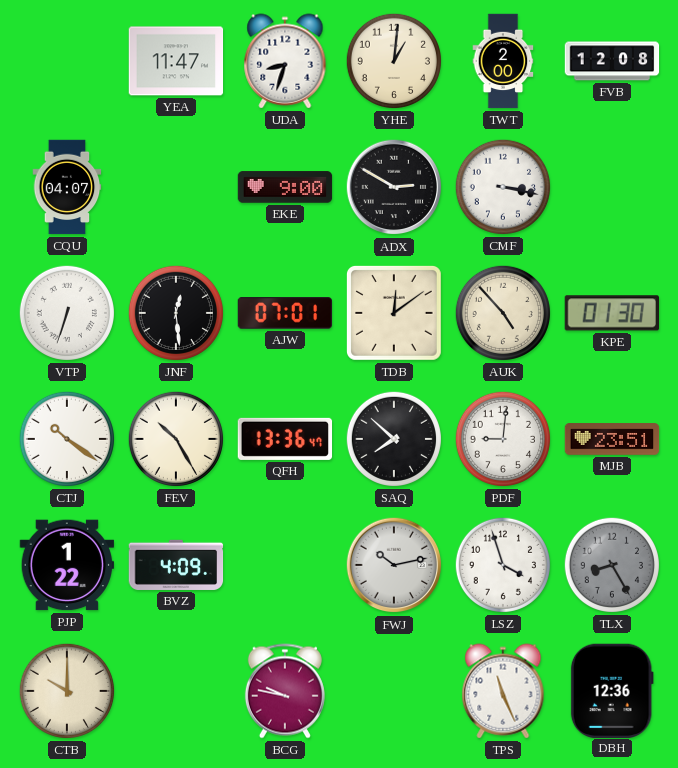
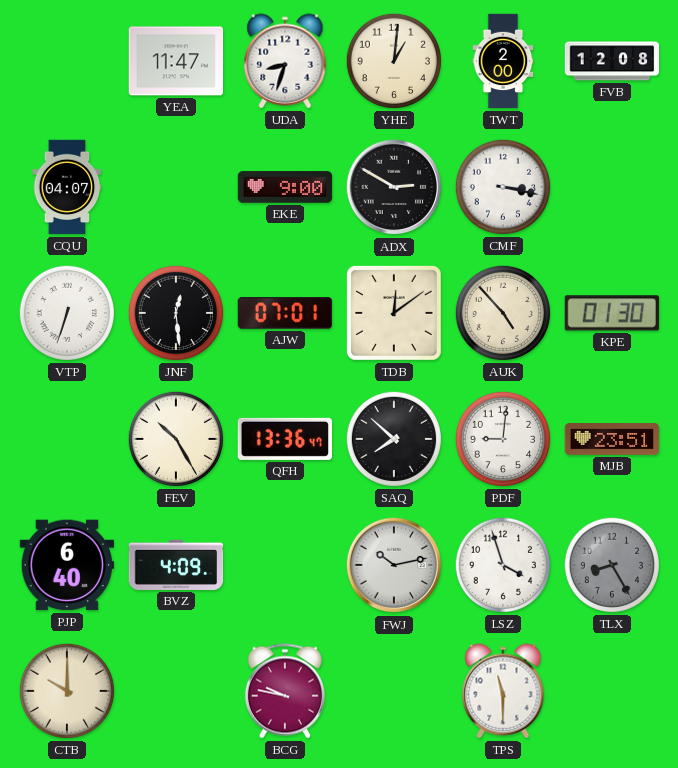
CTJ: 10:21 -> none
PJP: 1:22 -> 6:40
TPS: 11:26 -> 11:30
DBH: 12:36 -> none
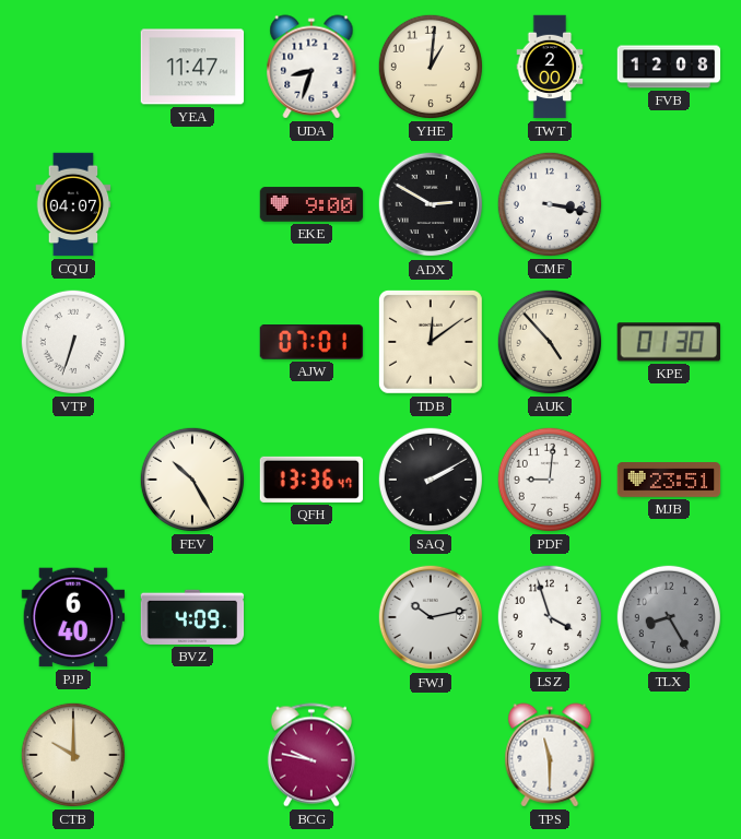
JNF: 12:29 -> none
SAQ: 7:52 -> 2:10
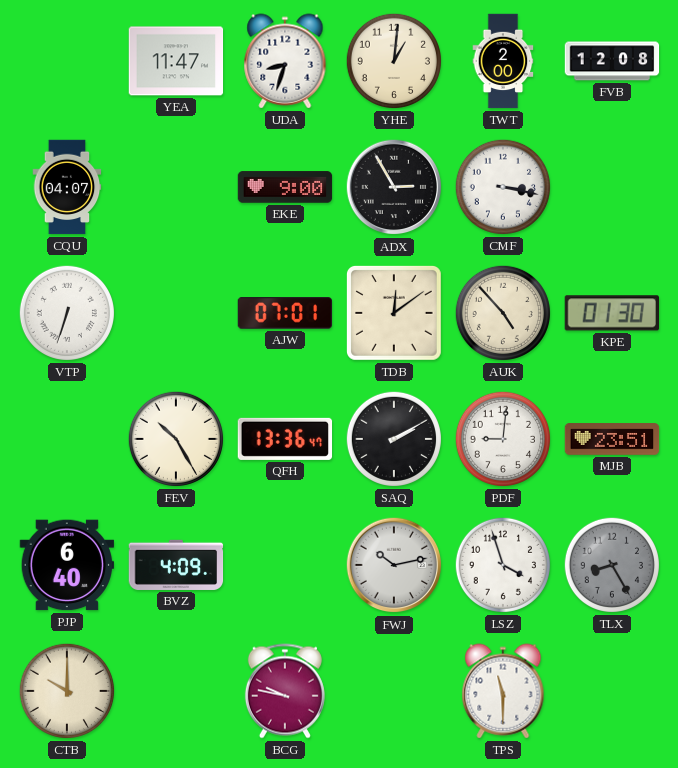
ADX: 2:50 -> 2:55
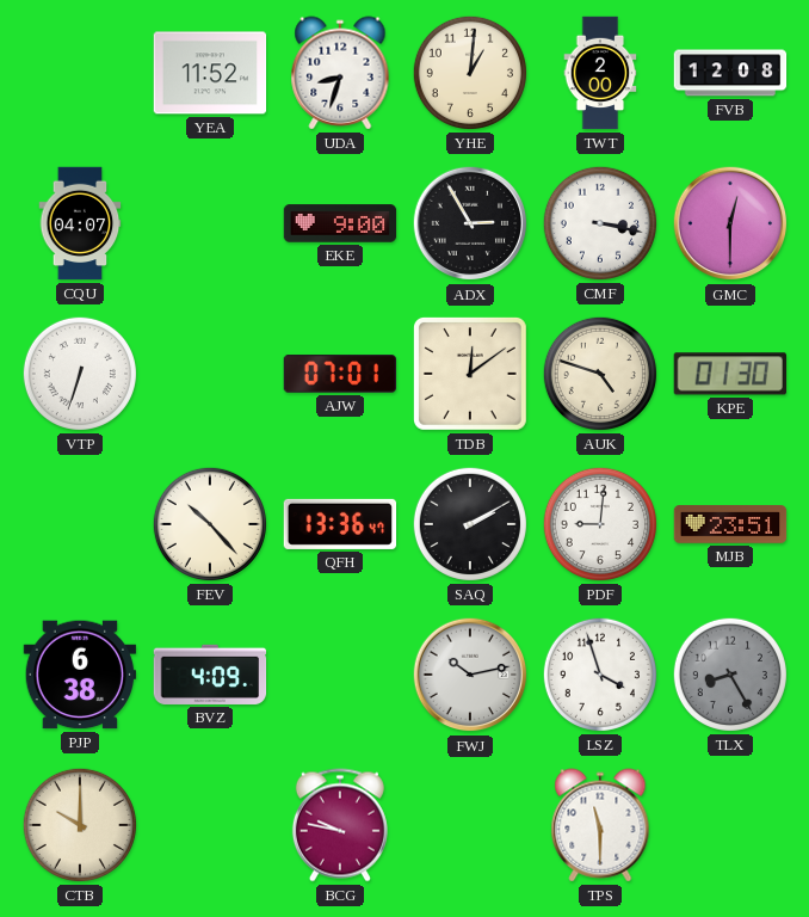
YEA: 11:47 -> 11:52
GMC: none -> 12:30
AUK: 4:53 -> 4:48
FEV: 10:25 -> 10:23
PJP: 6:40 -> 6:38
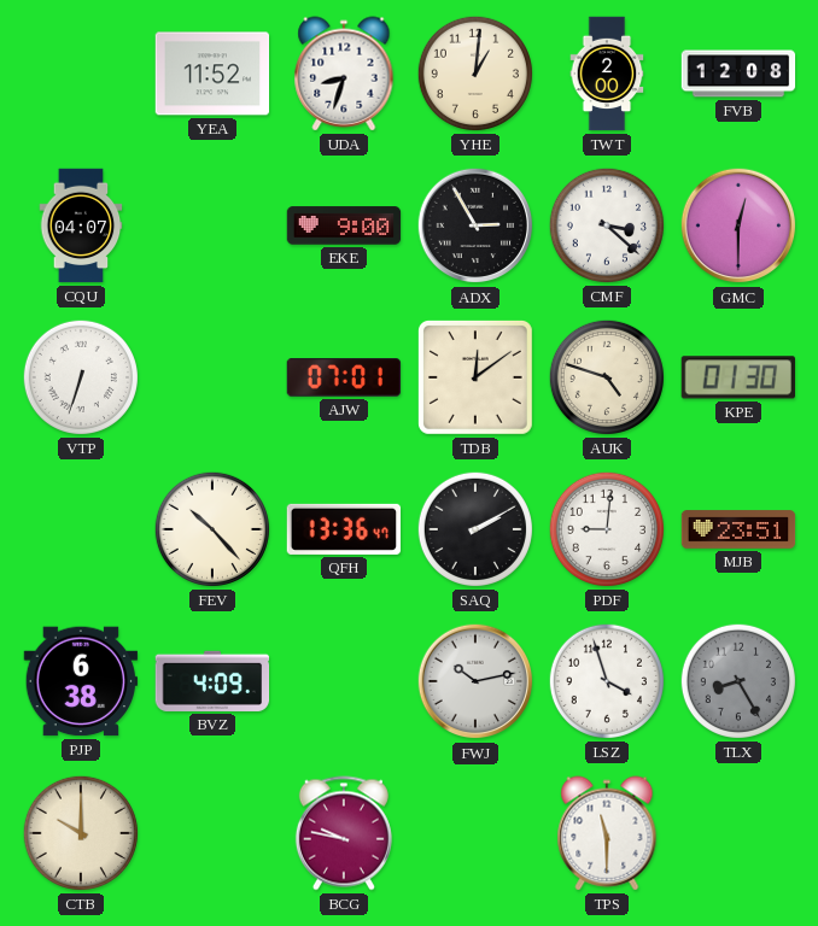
CMF: 3:17 -> 3:22
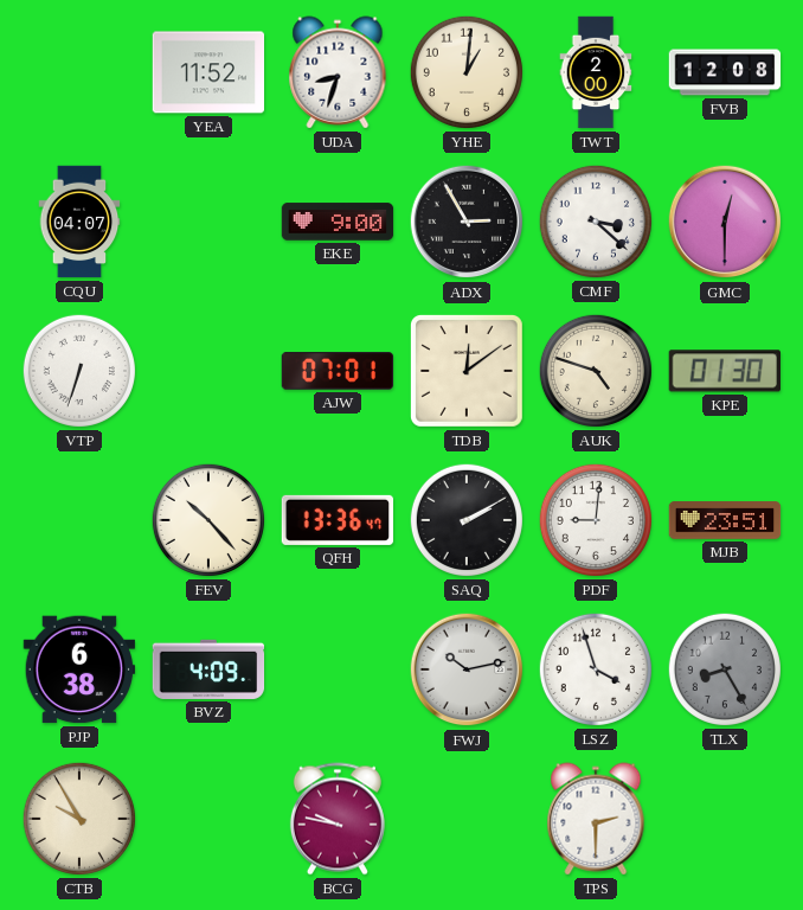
CTB: 10:00 -> 9:55
TPS: 11:30 -> 2:30
